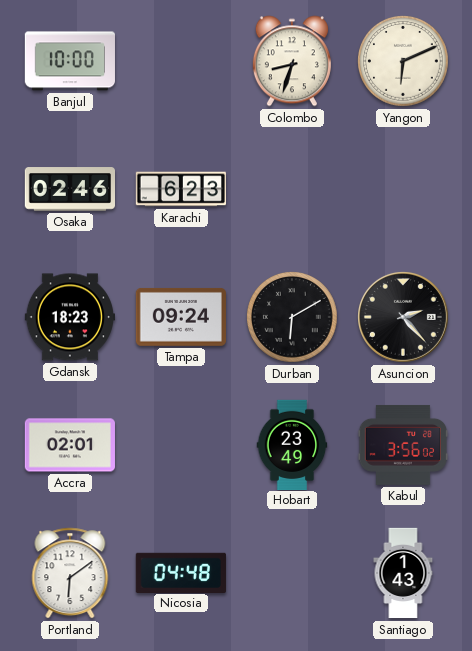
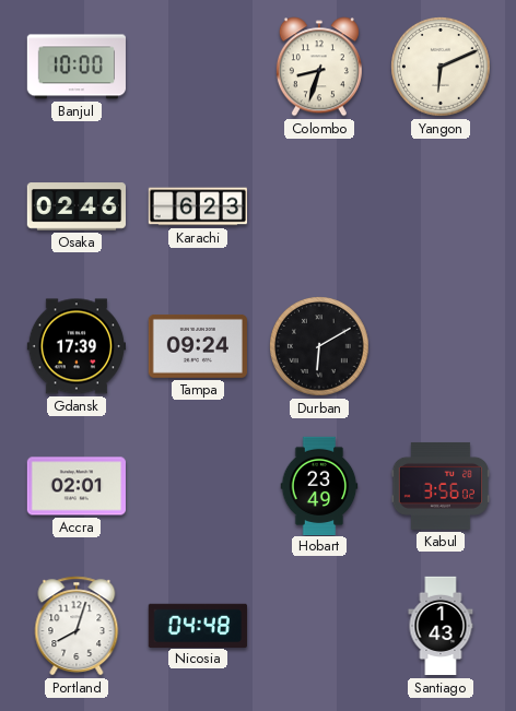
Gdansk: 18:23 -> 17:39
Asuncion: 2:23 -> none
Portland: 6:09 -> 8:03
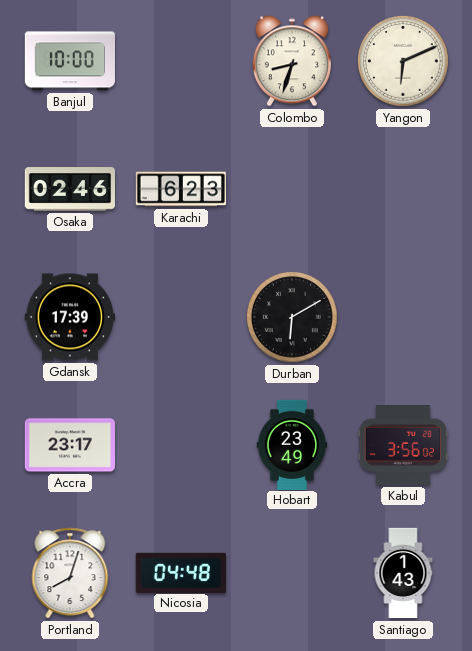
Tampa: 09:24 -> none
Accra: 02:01 -> 23:17
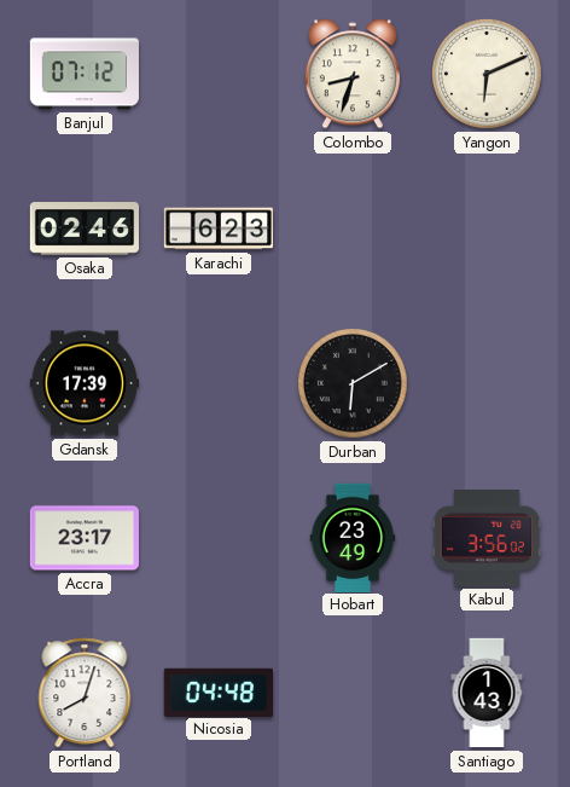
Banjul: 10:00 -> 07:12
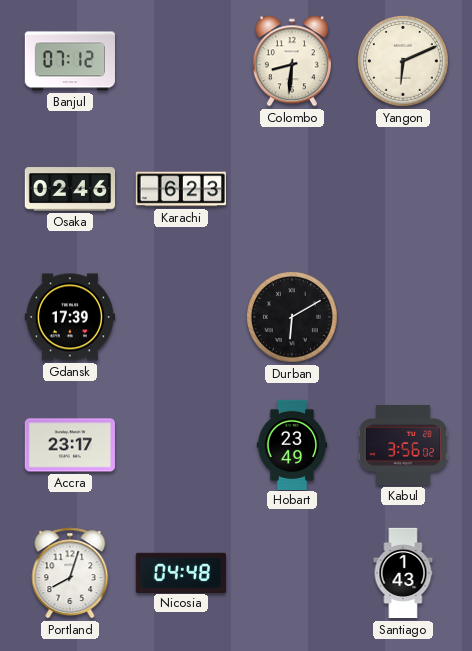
Colombo: 8:33 -> 8:31
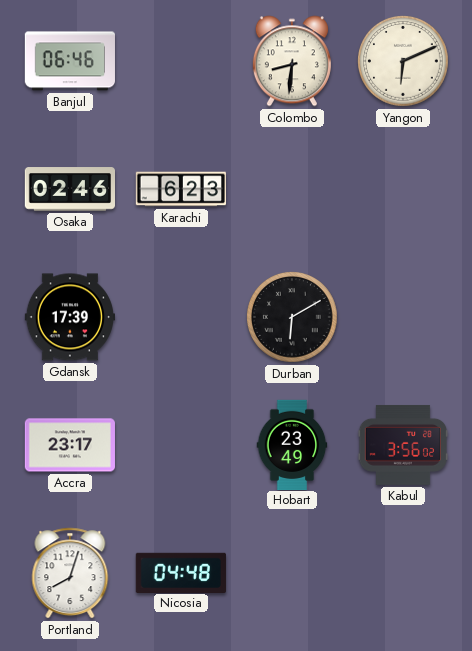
Banjul: 07:12 -> 06:46
Santiago: 1:43 -> none
